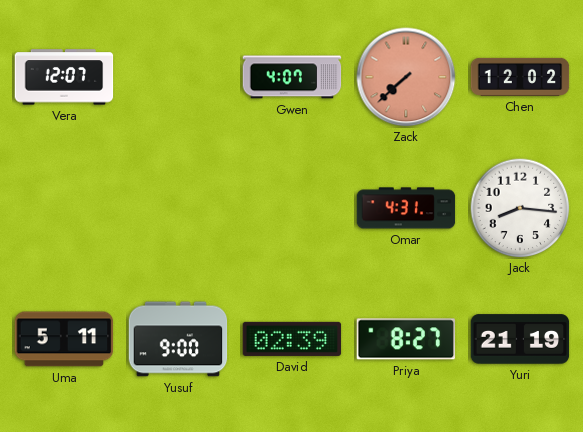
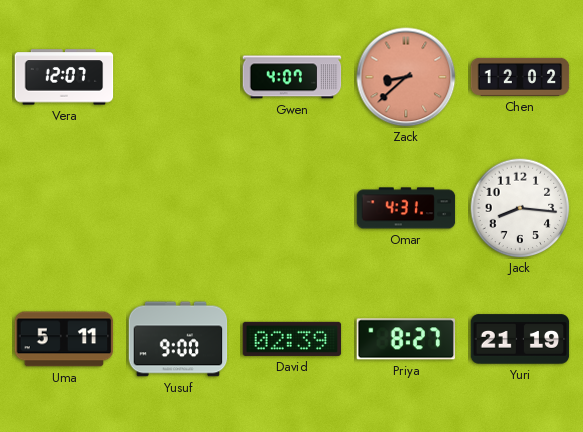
Zack: 7:38 -> 8:38
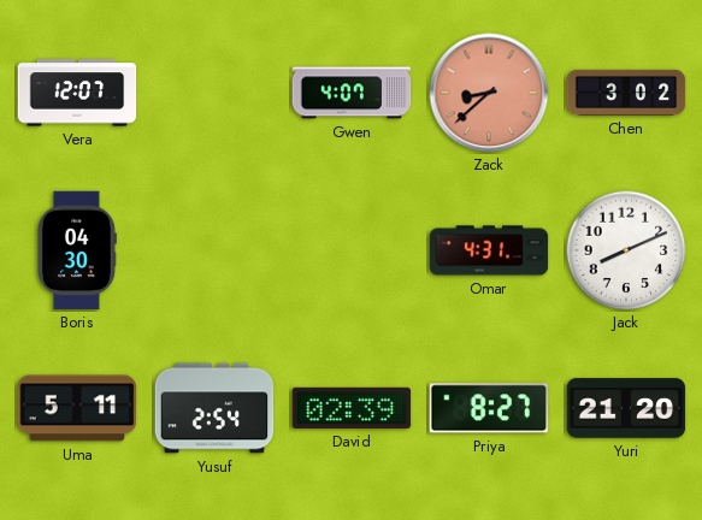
Chen: 12:02 -> 3:02
Boris: none -> 04:30
Jack: 8:16 -> 8:11
Yusuf: 9:00 -> 2:54
Yuri: 21:19 -> 21:20
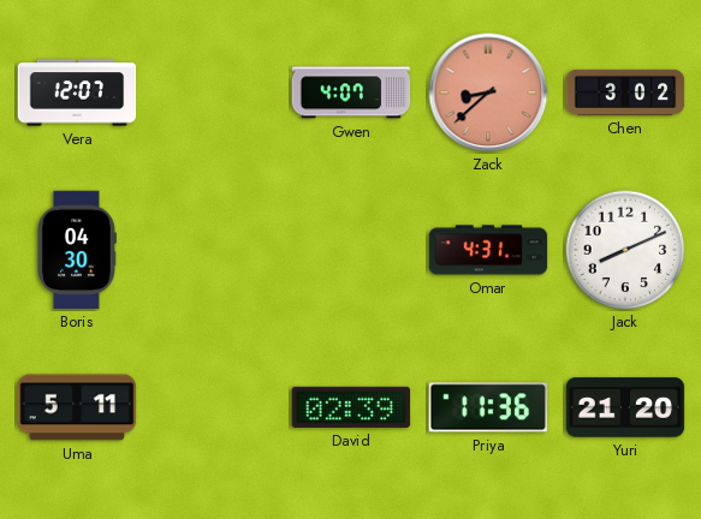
Yusuf: 2:54 -> none
Priya: 8:27 -> 11:36
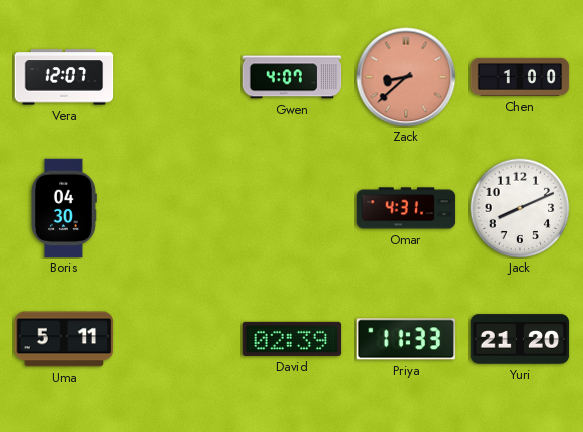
Chen: 3:02 -> 1:00
Priya: 11:36 -> 11:33
